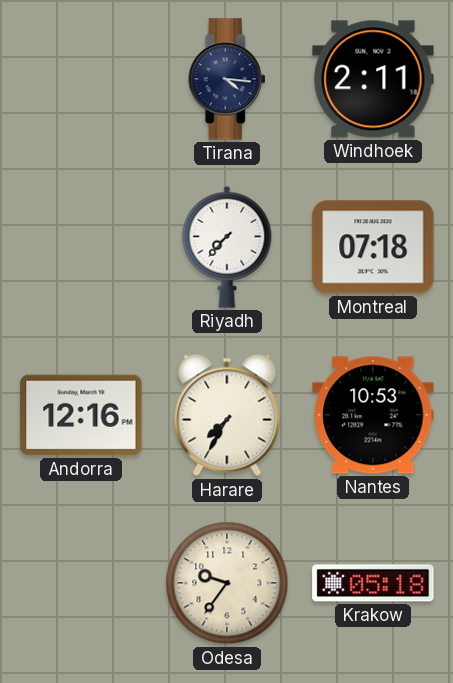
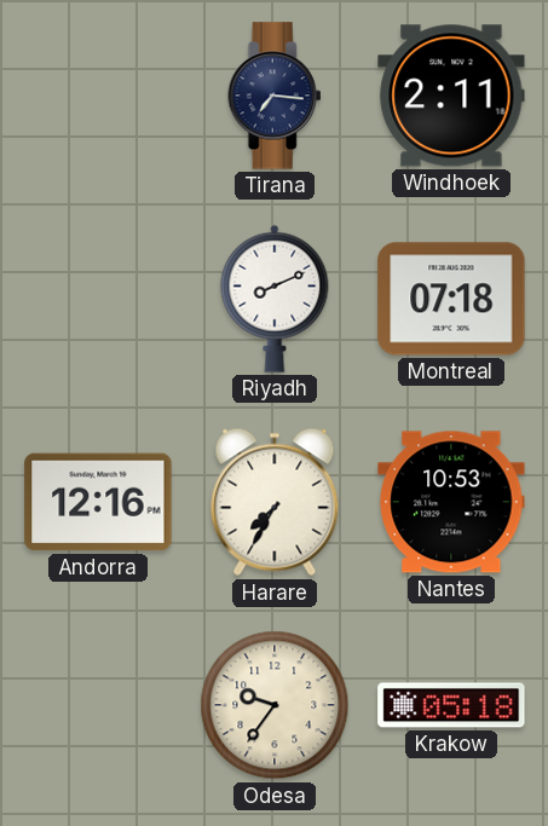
Tirana: 4:16 -> 7:16
Riyadh: 7:37 -> 8:11
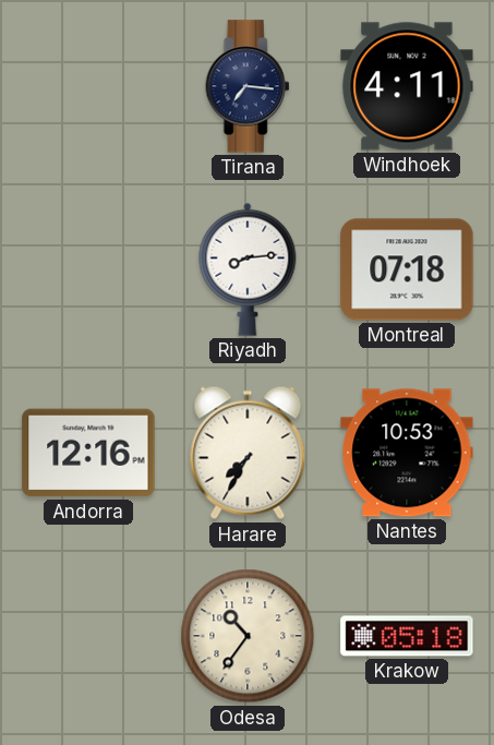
Windhoek: 2:11 -> 4:11
Riyadh: 8:11 -> 8:14
Odesa: 9:36 -> 10:36
